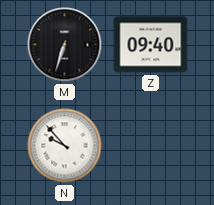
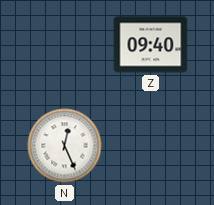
M: 6:33 -> none
N: 9:53 -> 12:26
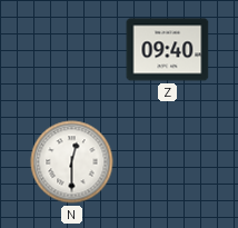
N: 12:26 -> 12:30
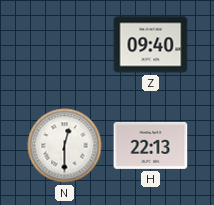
H: none -> 22:13
